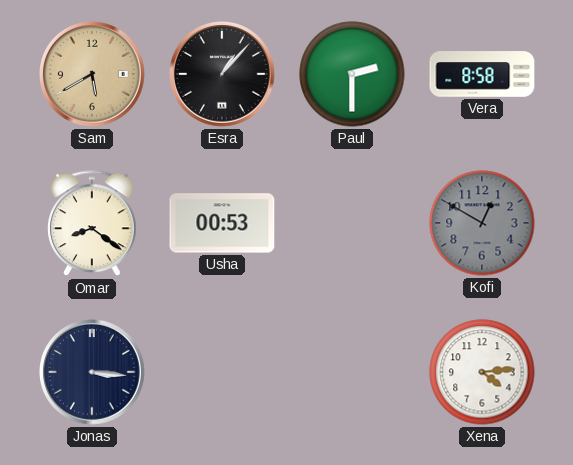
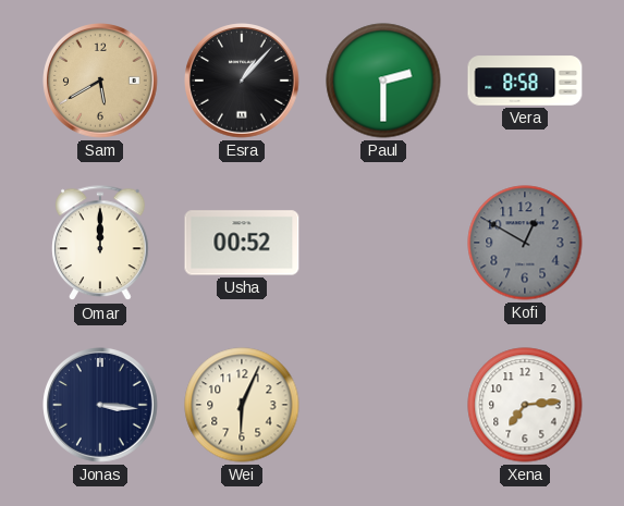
Omar: 8:21 -> 12:00
Usha: 00:53 -> 00:52
Wei: none -> 6:04
Xena: 4:14 -> 7:14
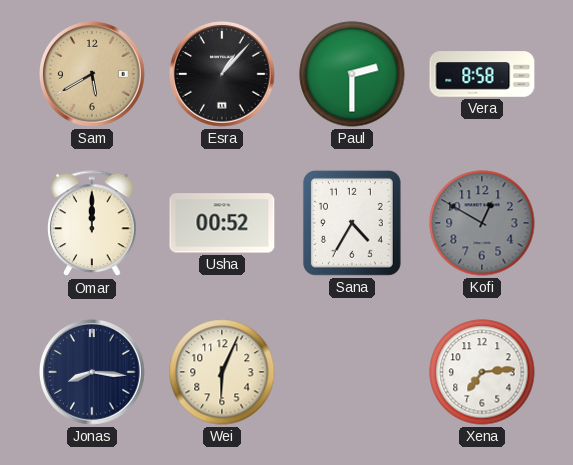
Sana: none -> 4:35
Jonas: 3:16 -> 8:16
